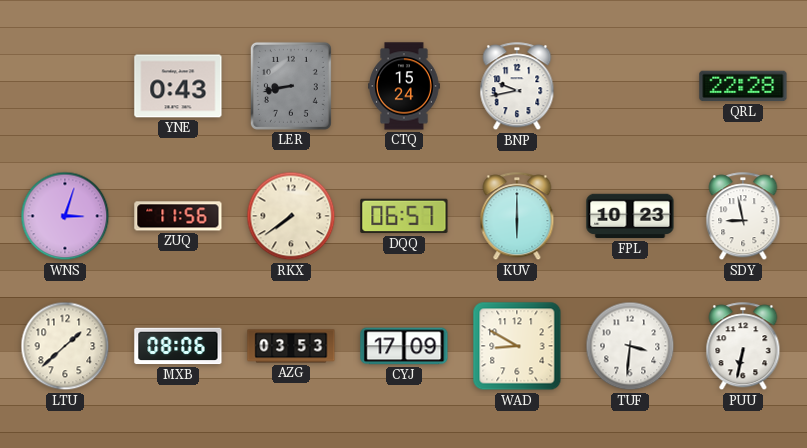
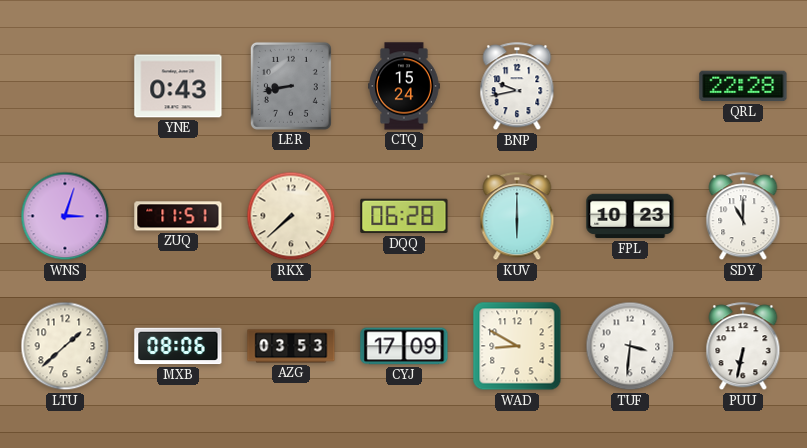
ZUQ: 11:56 -> 11:51
RKX: 7:39 -> 7:38
DQQ: 06:57 -> 06:28
SDY: 8:58 -> 11:00
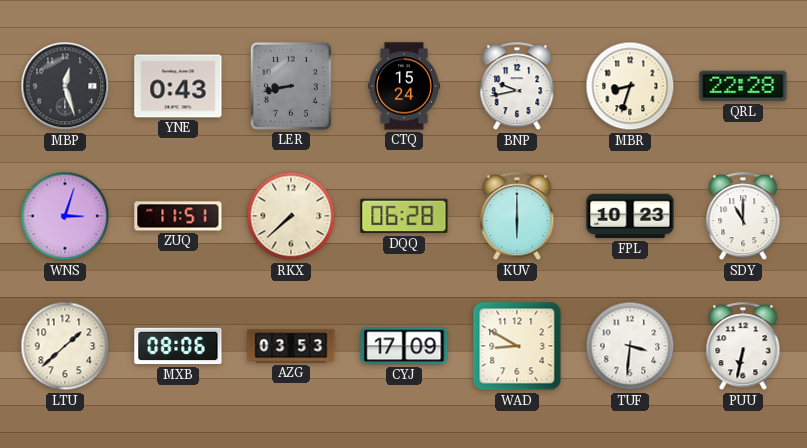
MBP: none -> 12:27
MBR: none -> 8:33
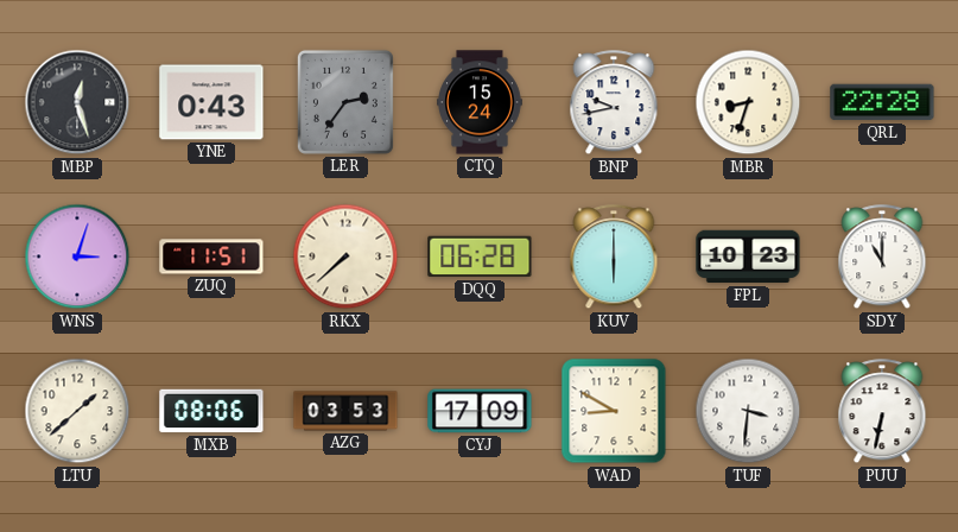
LER: 8:43 -> 2:36
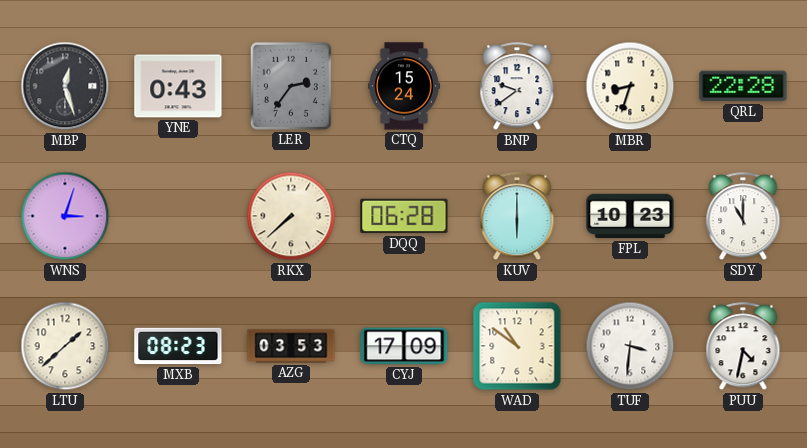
BNP: 9:43 -> 9:39
ZUQ: 11:51 -> none
MXB: 08:06 -> 08:23
WAD: 8:50 -> 10:51
PUU: 6:32 -> 4:32
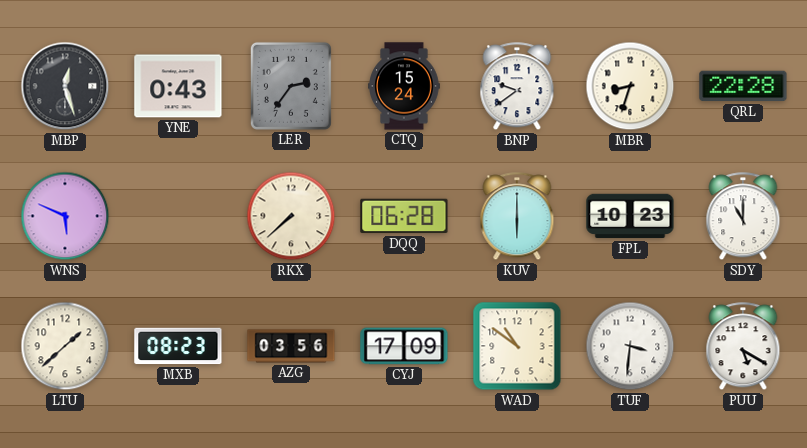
WNS: 3:03 -> 5:49
AZG: 03:53 -> 03:56
PUU: 4:32 -> 5:20
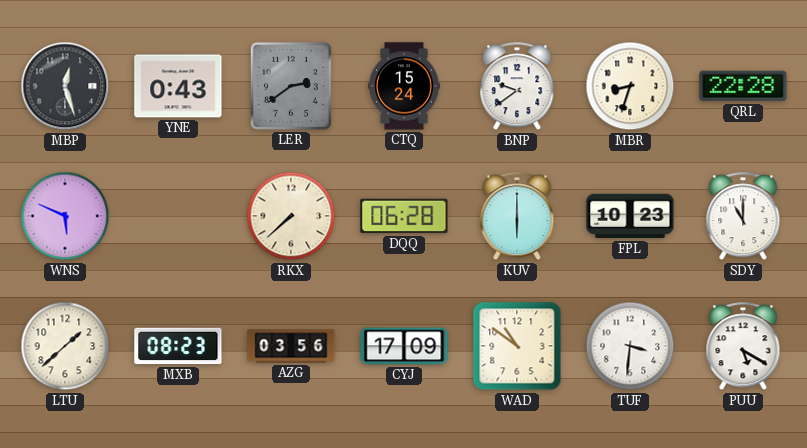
LER: 2:36 -> 2:39
